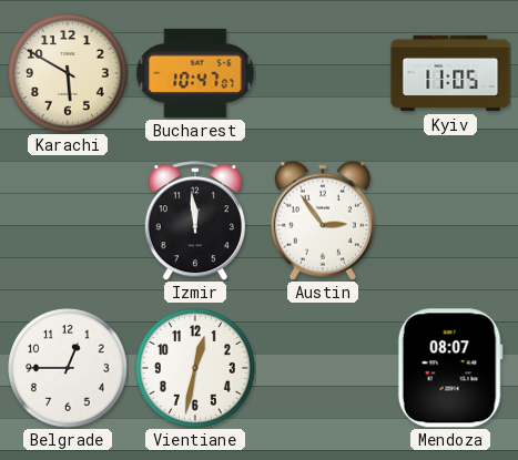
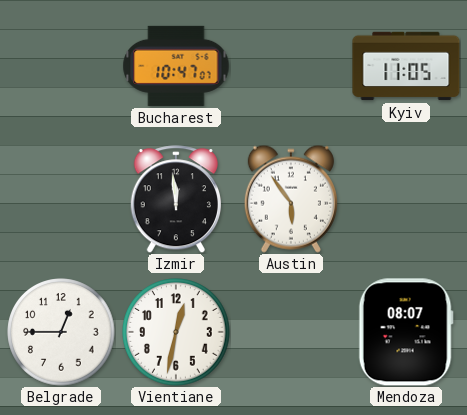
Karachi: 5:50 -> none
Austin: 2:54 -> 5:54
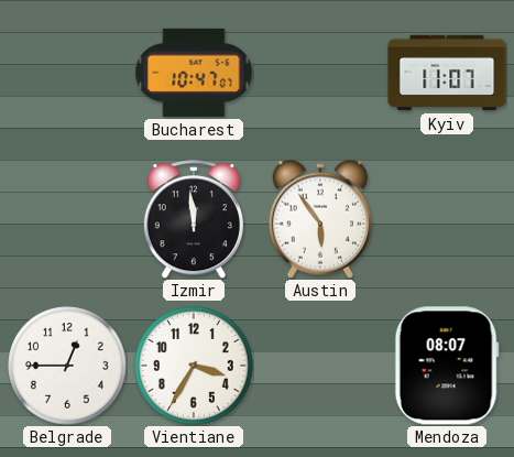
Kyiv: 11:05 -> 11:07
Vientiane: 12:32 -> 3:35
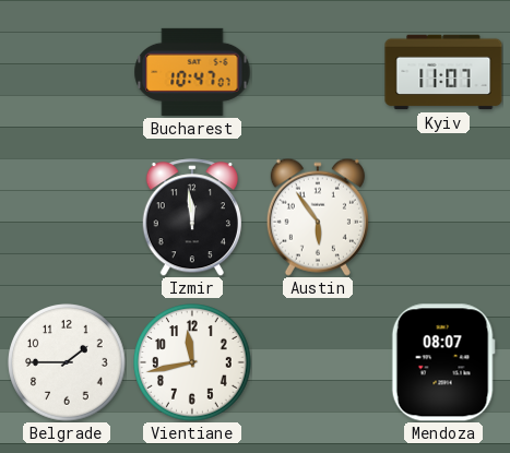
Belgrade: 12:45 -> 1:45
Vientiane: 3:35 -> 11:43
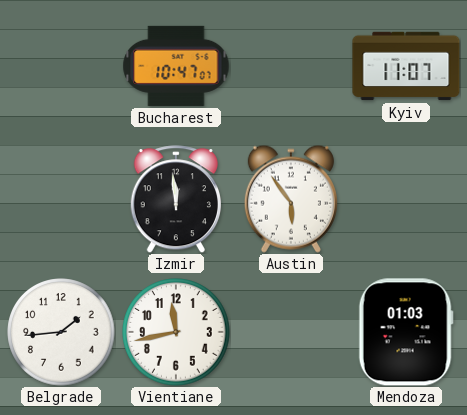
Belgrade: 1:45 -> 1:44
Mendoza: 08:07 -> 01:03
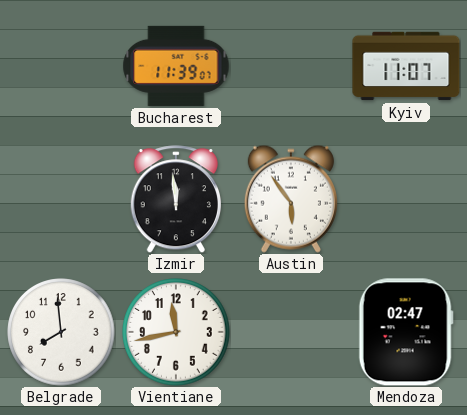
Bucharest: 10:47 -> 11:39
Belgrade: 1:44 -> 7:59
Mendoza: 01:03 -> 02:47
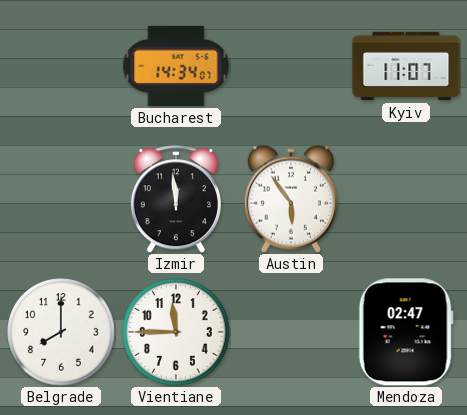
Bucharest: 11:39 -> 14:34
Belgrade: 7:59 -> 8:00
Vientiane: 11:43 -> 11:45
